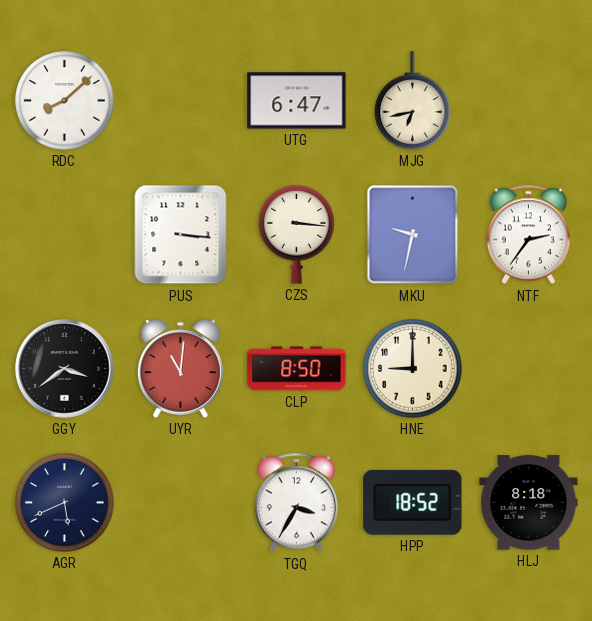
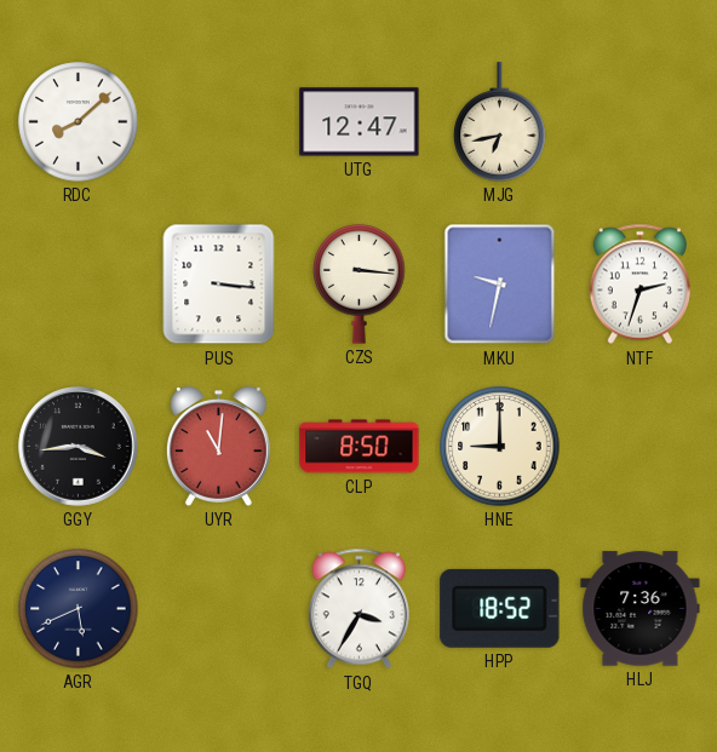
UTG: 6:47 -> 12:47
NTF: 2:36 -> 2:33
GGY: 3:39 -> 3:44
HLJ: 8:18 -> 7:36
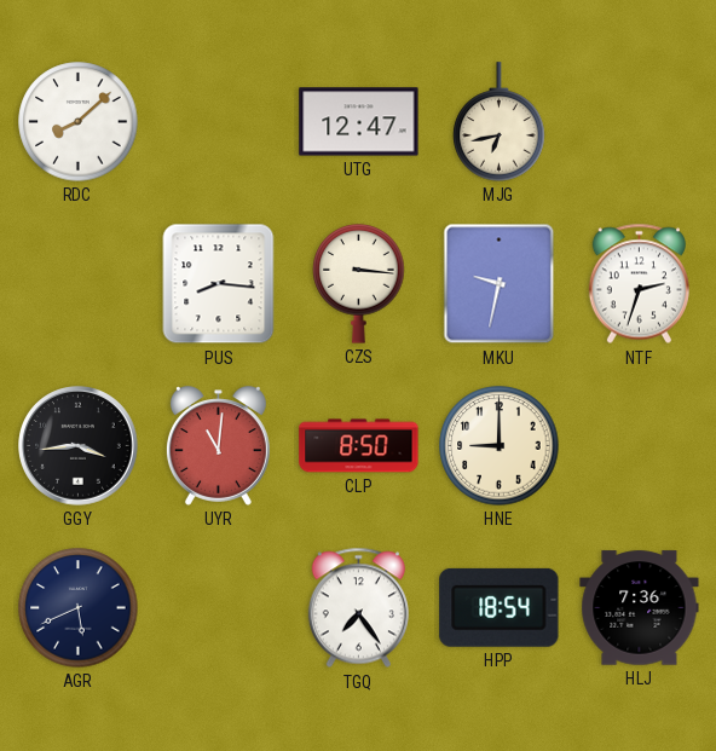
PUS: 3:16 -> 8:16
TGQ: 3:35 -> 7:24
HPP: 18:52 -> 18:54
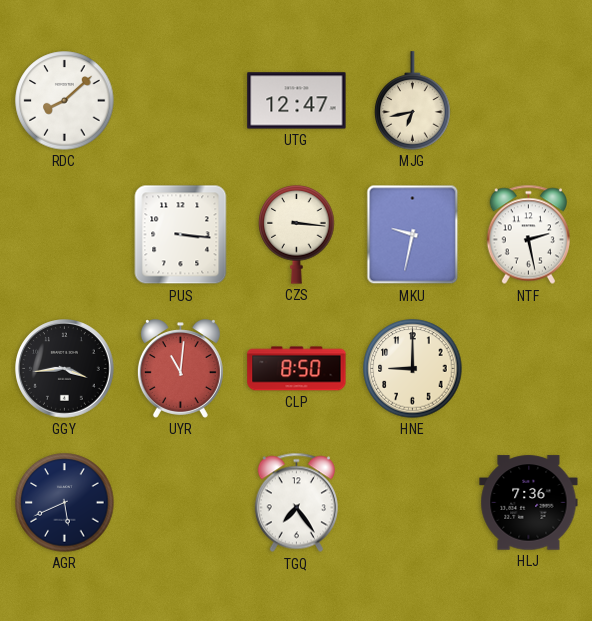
PUS: 8:16 -> 3:16
NTF: 2:33 -> 2:28
HPP: 18:54 -> none
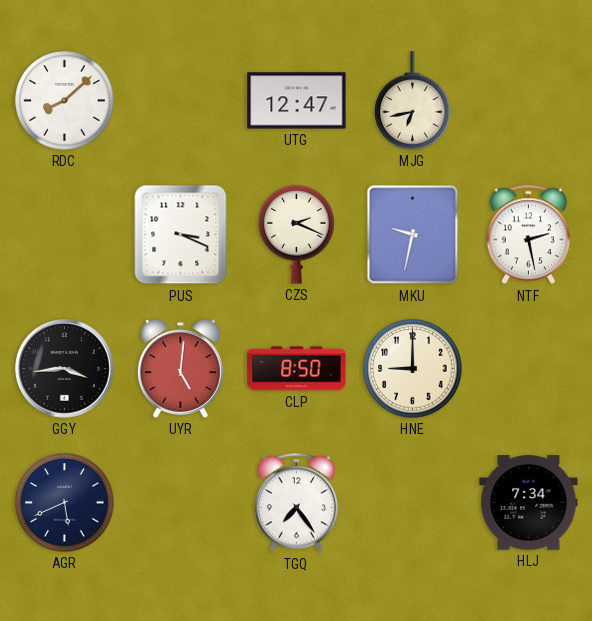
PUS: 3:16 -> 3:19
CZS: 3:16 -> 2:19
UYR: 11:01 -> 5:01
HLJ: 7:36 -> 7:34
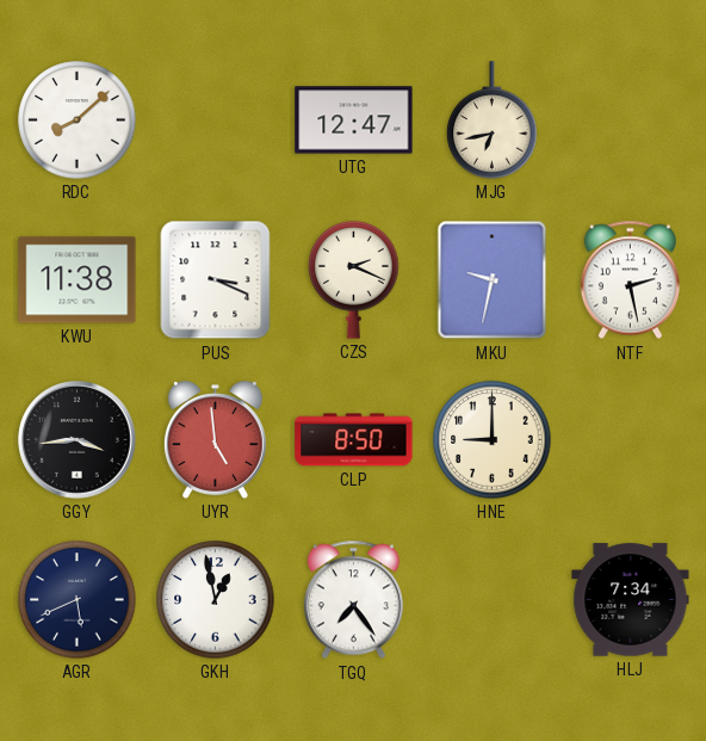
KWU: none -> 11:38
UYR: 5:01 -> 4:59
GKH: none -> 12:58
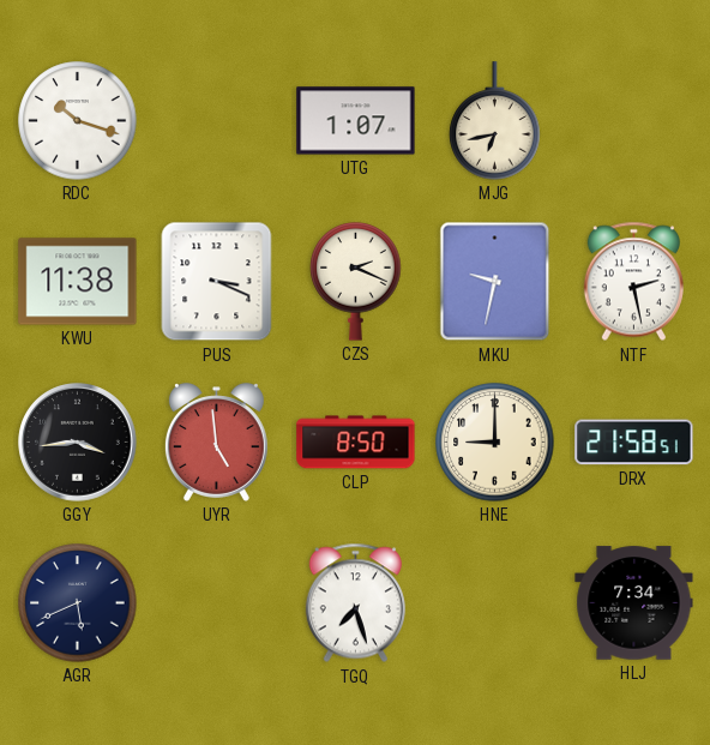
RDC: 8:08 -> 10:18
UTG: 12:47 -> 1:07
DRX: none -> 21:58
GKH: 12:58 -> none
TGQ: 7:24 -> 7:27
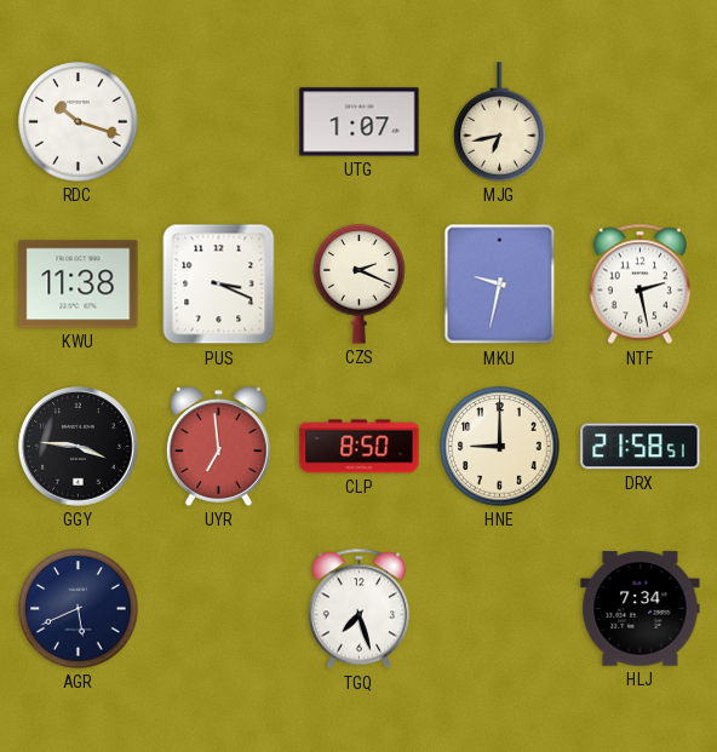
GGY: 3:44 -> 3:46
UYR: 4:59 -> 6:59
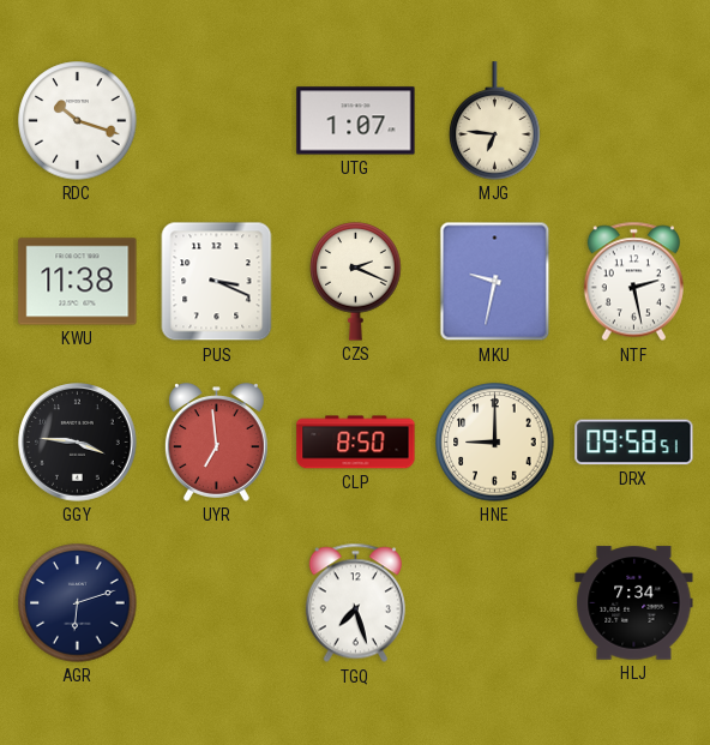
MJG: 6:43 -> 6:46
DRX: 21:58 -> 09:58
AGR: 5:41 -> 6:12
